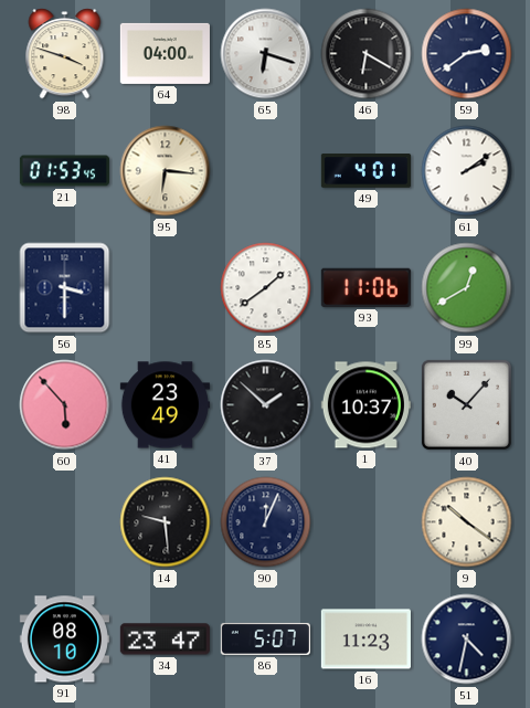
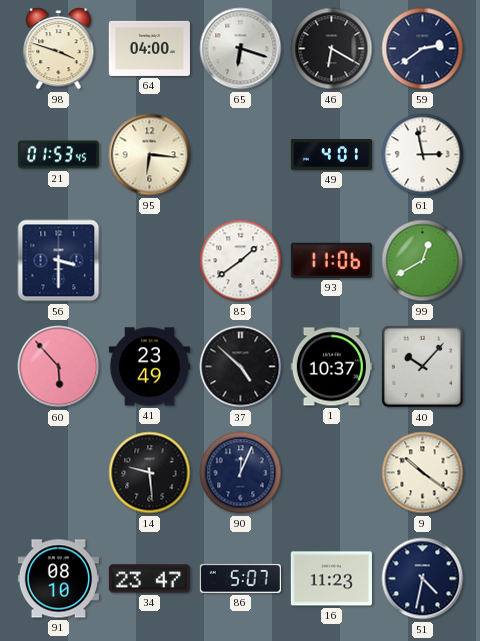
61: 2:09 -> 2:58
37: 1:52 -> 4:52
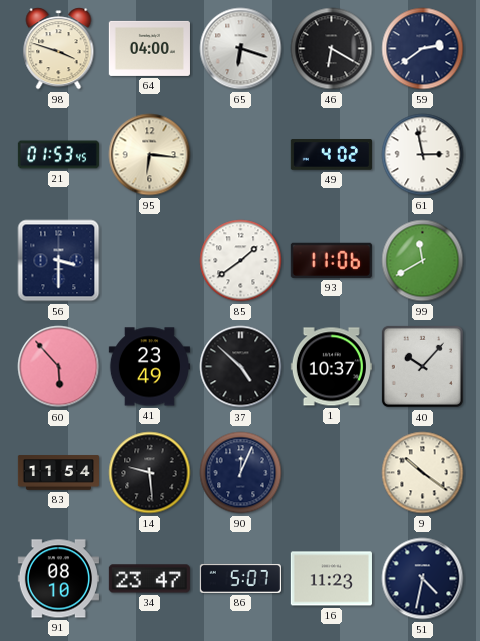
49: 4:01 -> 4:02
99: 12:40 -> 11:40
83: none -> 11:54
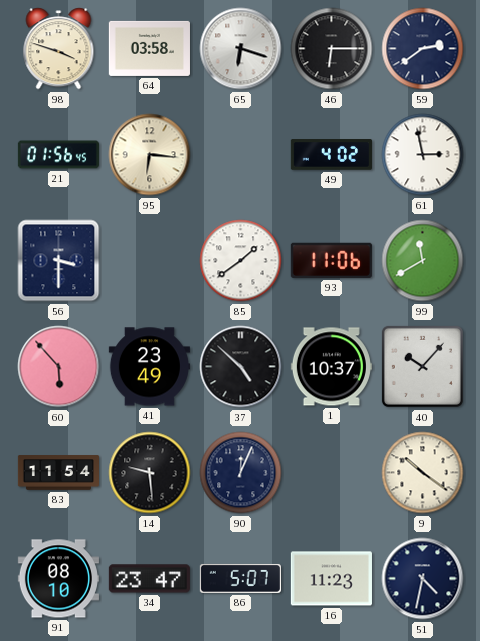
64: 04:00 -> 03:58
46: 6:20 -> 6:15
21: 01:53 -> 01:56
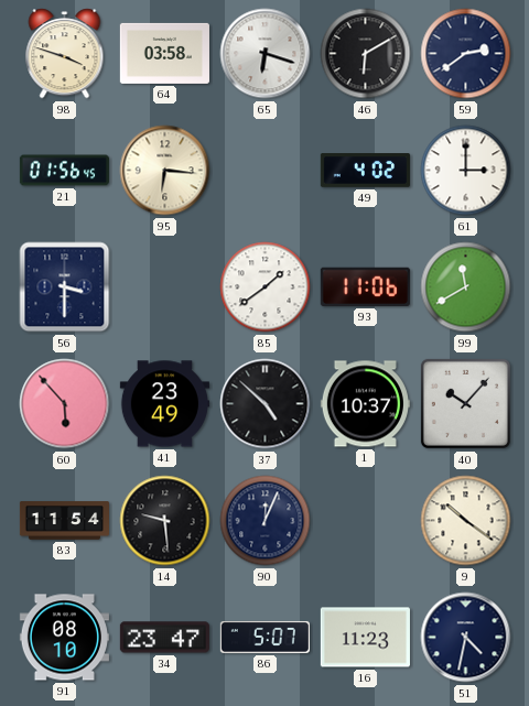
46: 6:15 -> 6:10
61: 2:58 -> 3:00
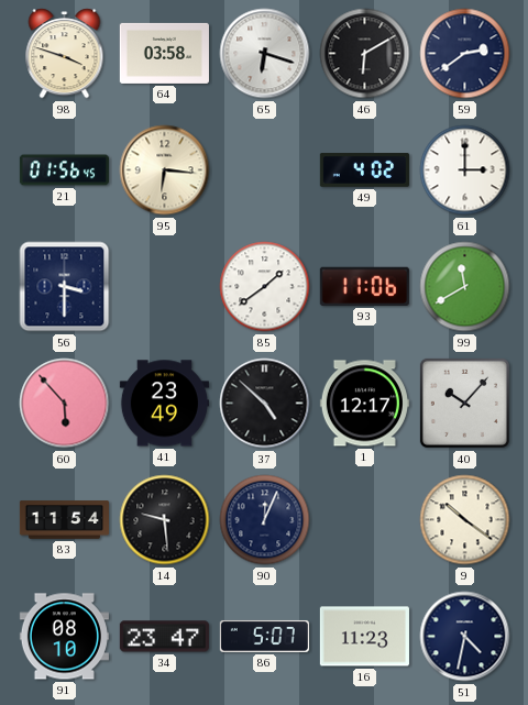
1: 10:37 -> 12:17
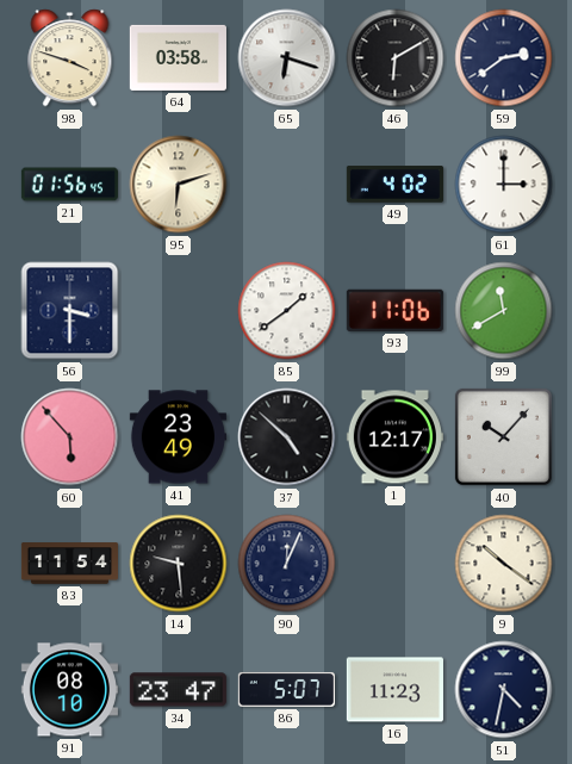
95: 6:16 -> 6:12
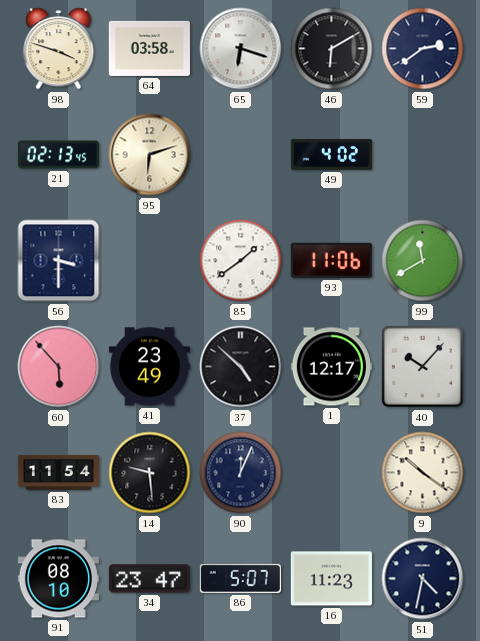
21: 01:56 -> 02:13
61: 3:00 -> none
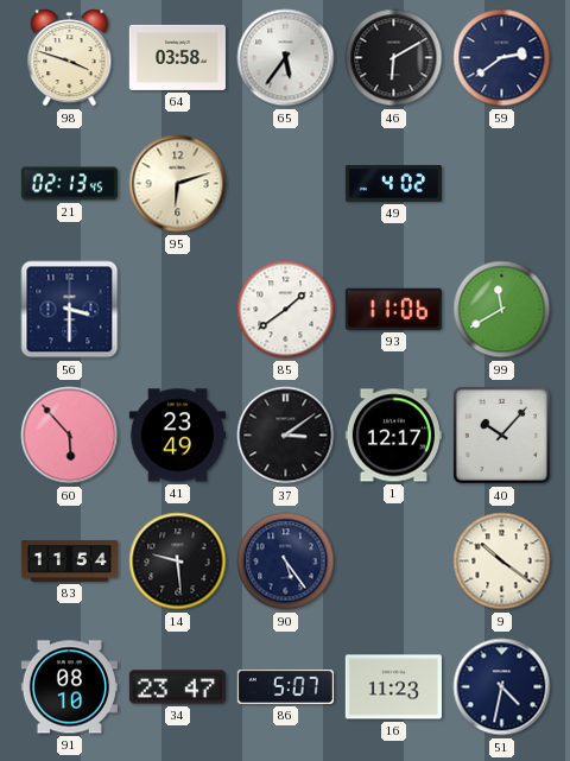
65: 6:18 -> 5:36
37: 4:52 -> 3:09
90: 12:04 -> 5:24
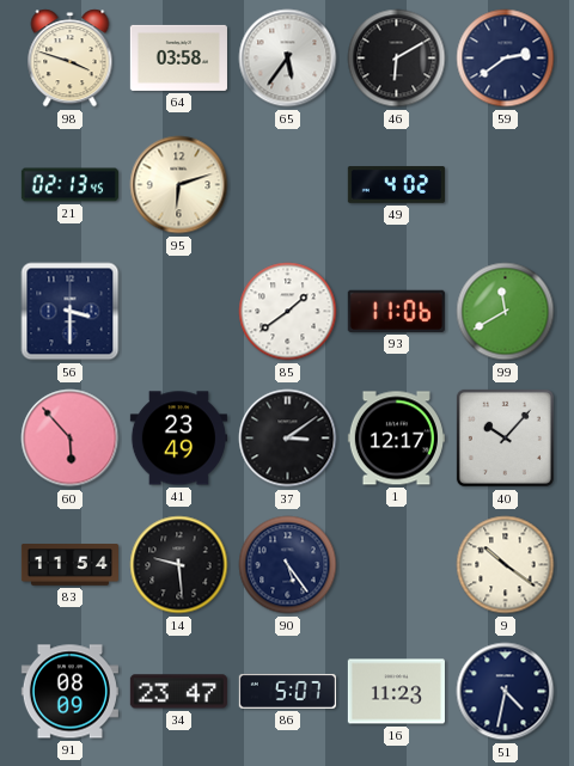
91: 08:10 -> 08:09
